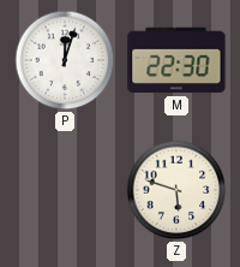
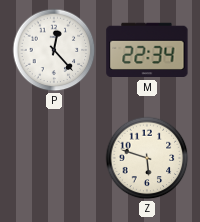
P: 12:03 -> 12:23
M: 22:30 -> 22:34
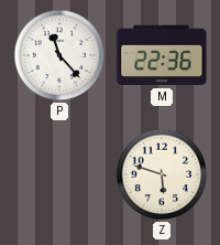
P: 12:23 -> 11:23
M: 22:34 -> 22:36
